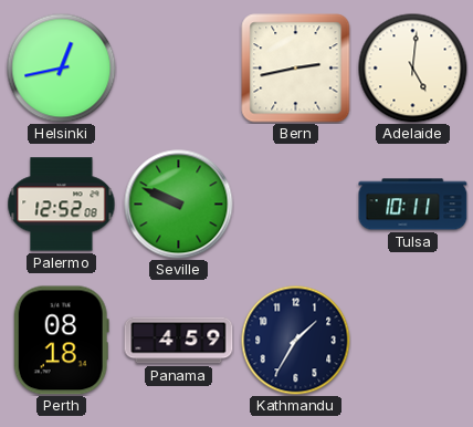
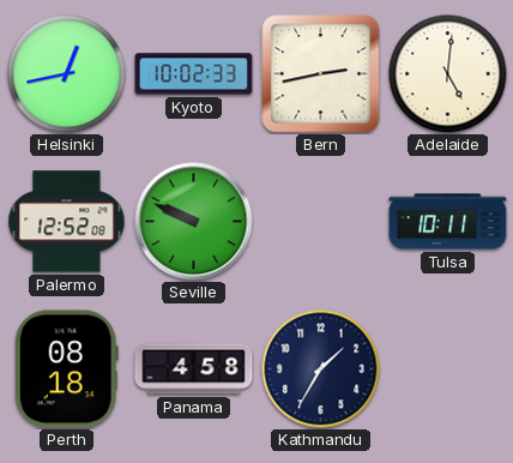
Kyoto: none -> 10:02
Panama: 4:59 -> 4:58
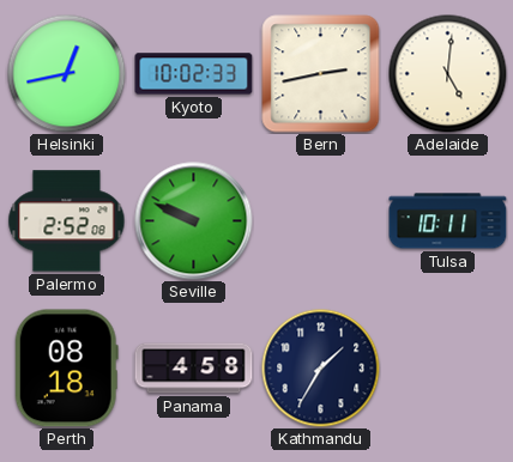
Palermo: 12:52 -> 2:52
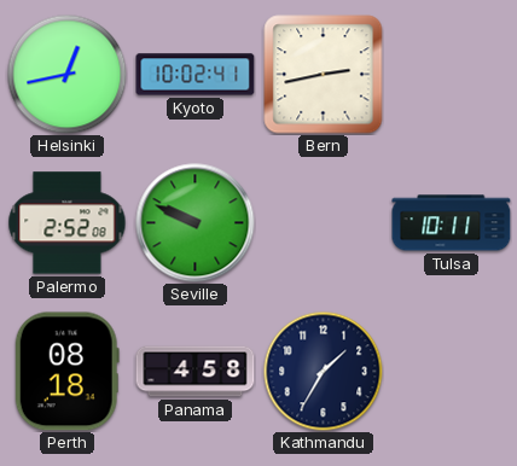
Kyoto: 10:02:33 -> 10:02:41
Adelaide: 5:01 -> none
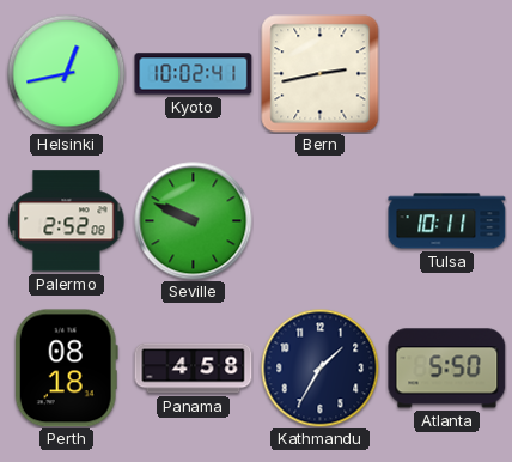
Atlanta: none -> 5:50
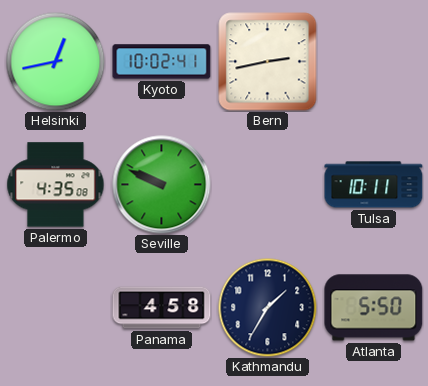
Palermo: 2:52 -> 4:35
Perth: 08:18 -> none
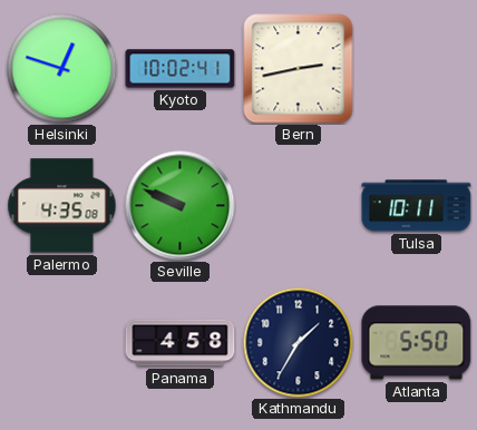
Helsinki: 12:43 -> 12:48
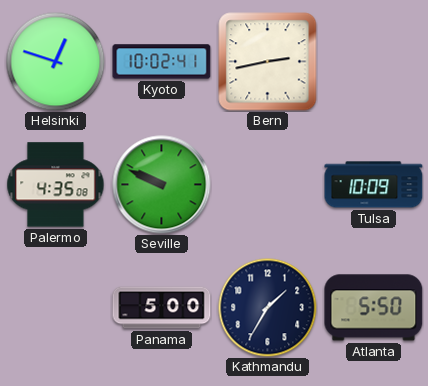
Tulsa: 10:11 -> 10:09
Panama: 4:58 -> 5:00
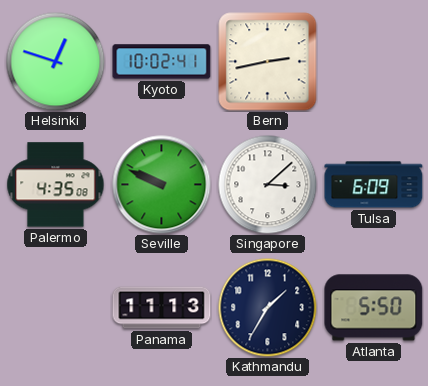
Singapore: none -> 3:08
Tulsa: 10:09 -> 6:09
Panama: 5:00 -> 11:13
